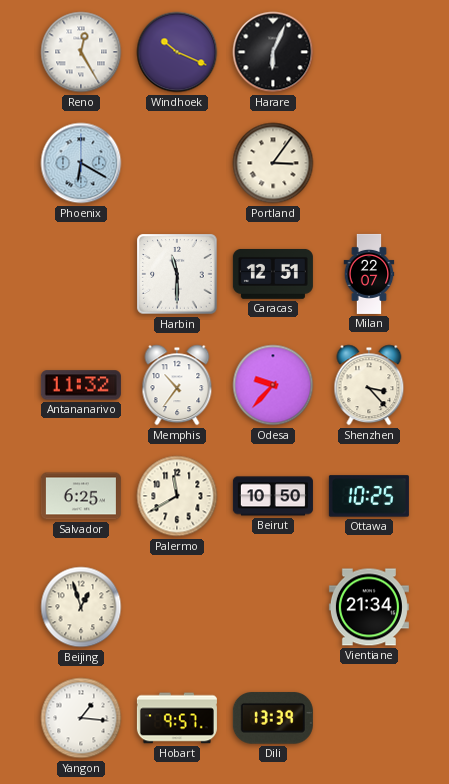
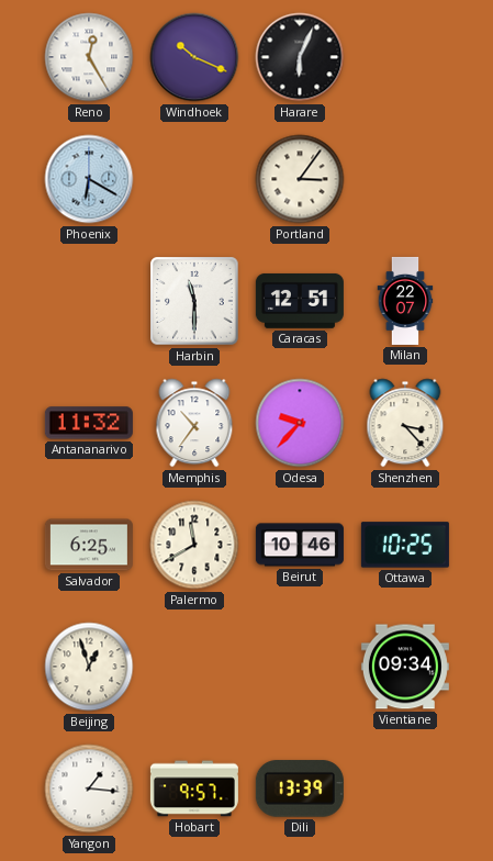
Beirut: 10:50 -> 10:46
Vientiane: 21:34 -> 09:34
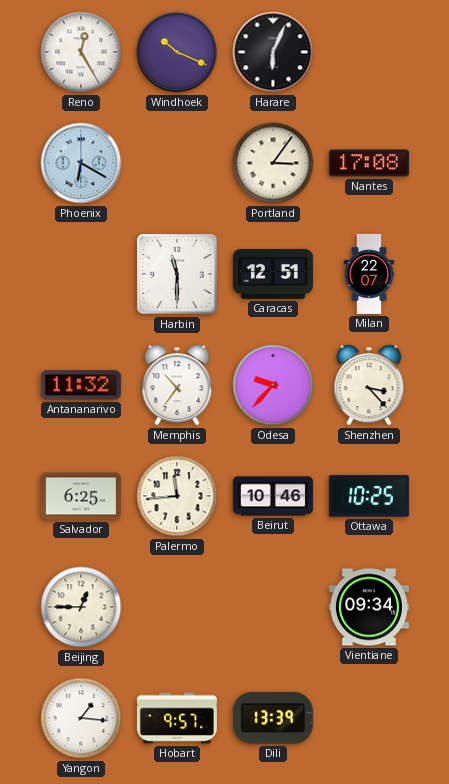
Nantes: none -> 17:08
Palermo: 11:40 -> 11:44
Beijing: 12:57 -> 12:45
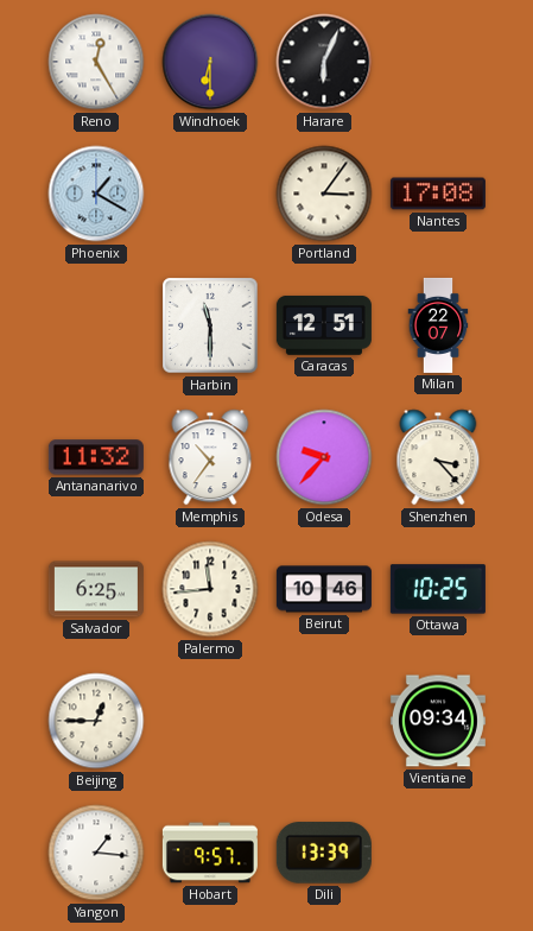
Windhoek: 10:19 -> 6:30
Phoenix: 6:20 -> 1:20
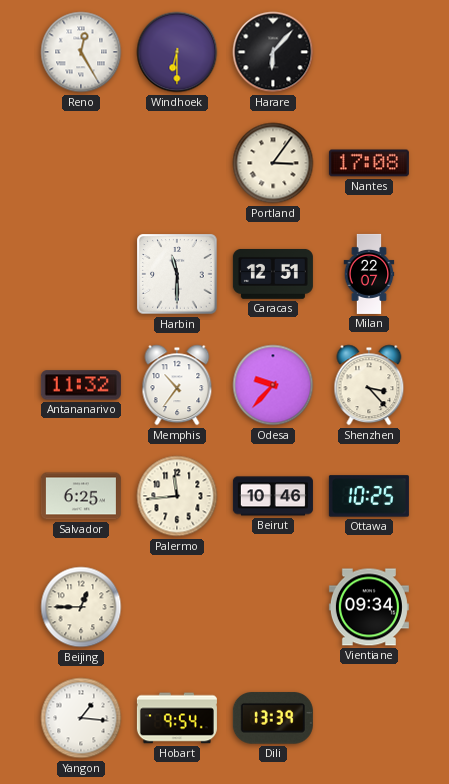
Harare: 6:04 -> 6:07
Phoenix: 1:20 -> none
Hobart: 9:57 -> 9:54
